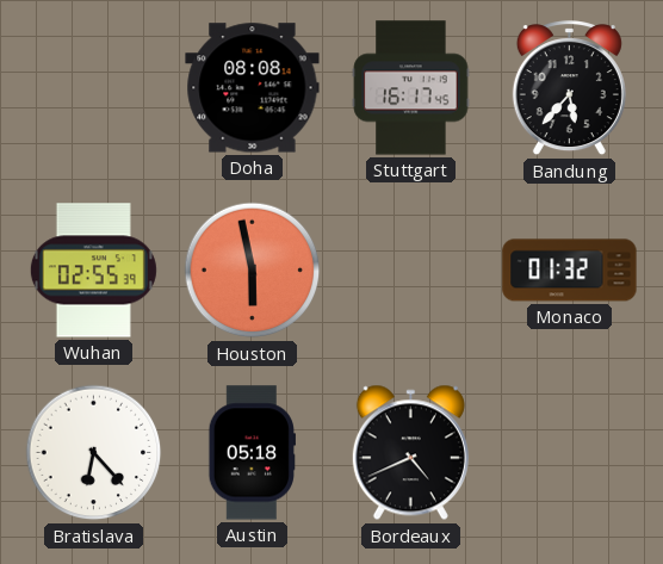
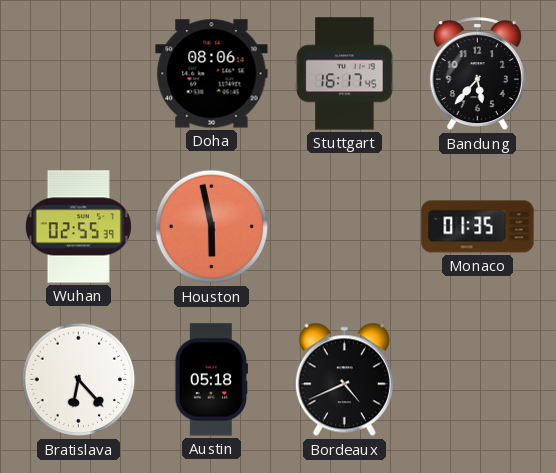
Doha: 08:08 -> 08:06
Monaco: 01:32 -> 01:35
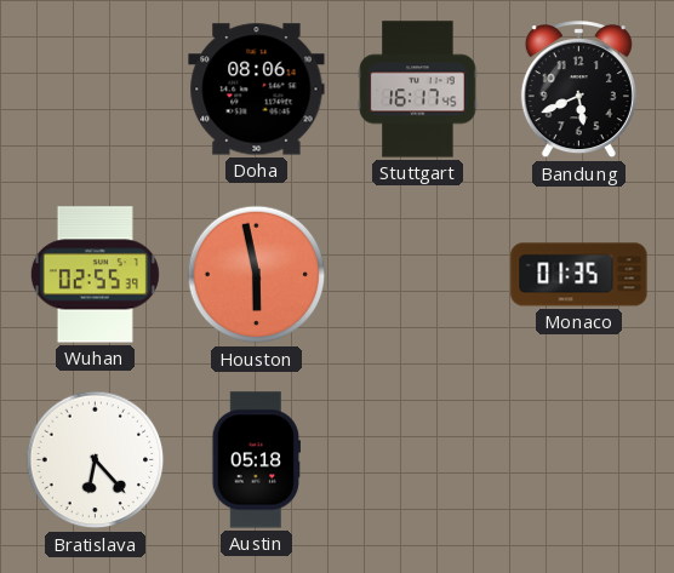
Bandung: 5:37 -> 5:41
Bordeaux: 4:41 -> none
